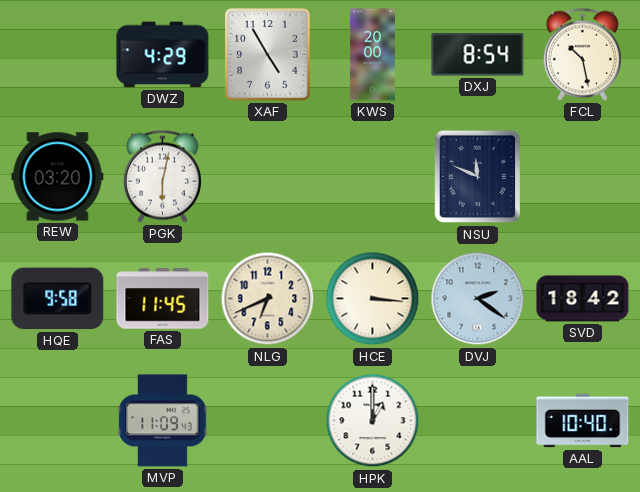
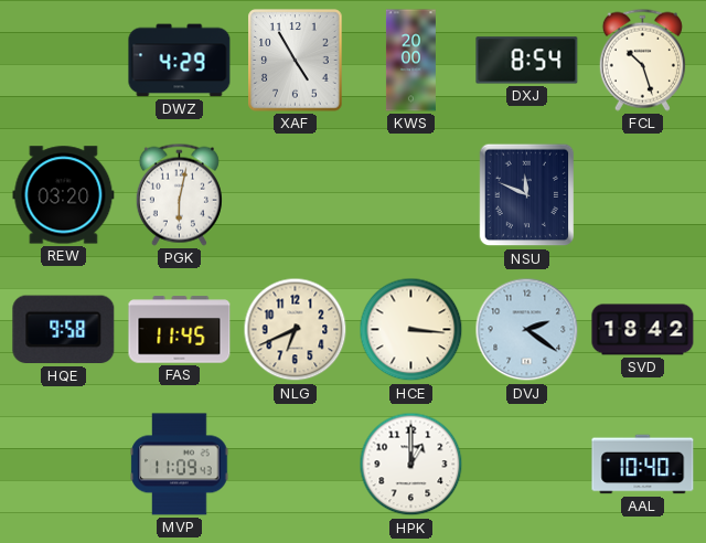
FCL: 10:28 -> 10:27
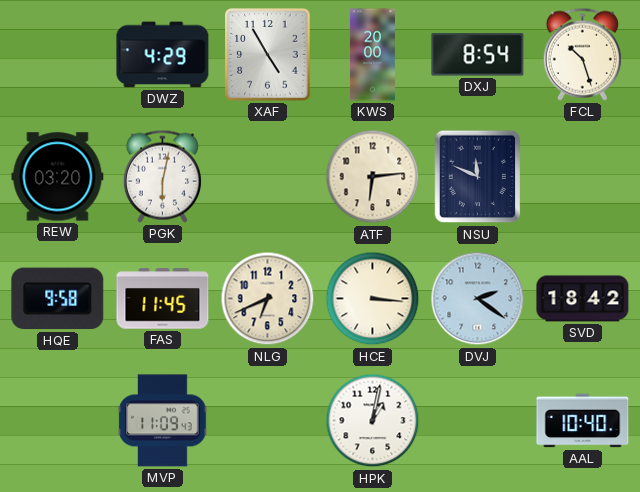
ATF: none -> 6:14
HPK: 1:00 -> 1:02
